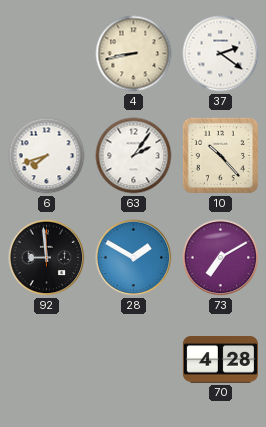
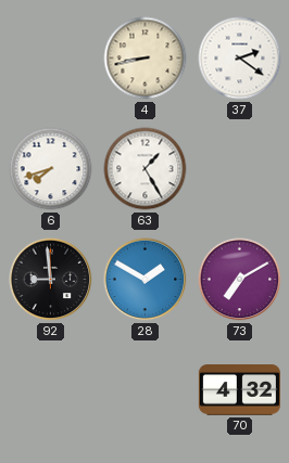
63: 2:06 -> 1:25
10: 10:23 -> none
70: 4:28 -> 4:32
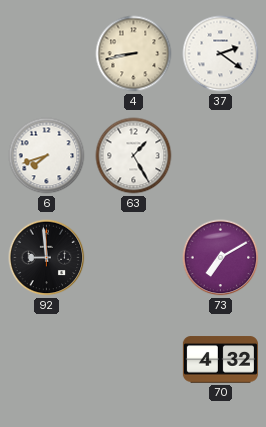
28: 1:50 -> none
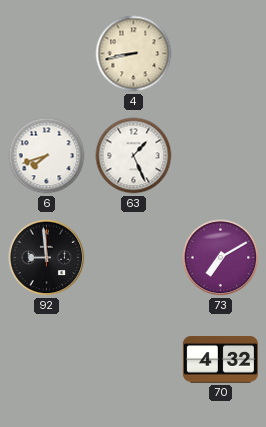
37: 2:21 -> none
63: 1:25 -> 1:26
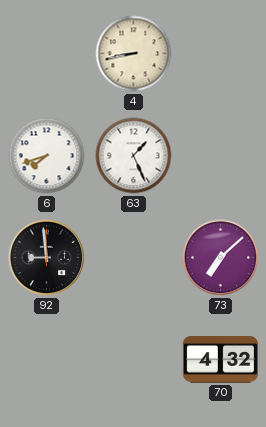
73: 7:10 -> 7:08
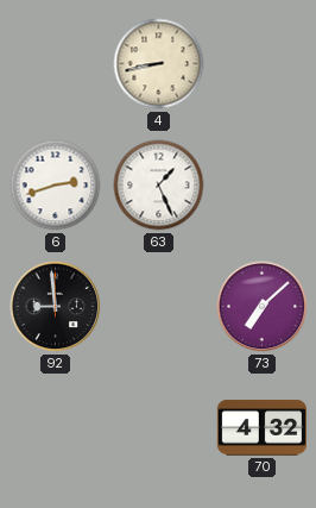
6: 7:42 -> 2:42
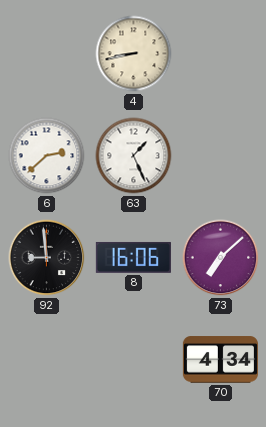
6: 2:42 -> 2:38
8: none -> 16:06
70: 4:32 -> 4:34
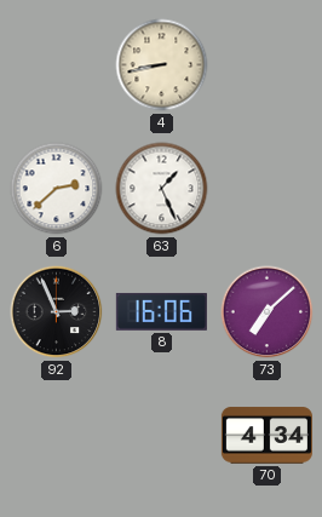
92: 8:59 -> 2:56
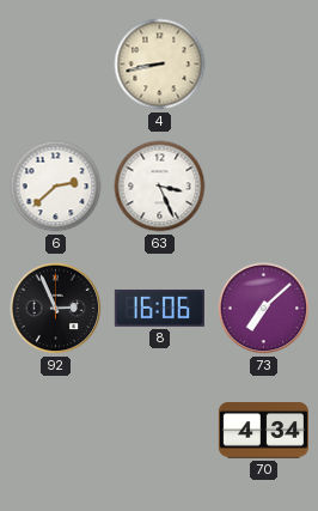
63: 1:26 -> 3:26
